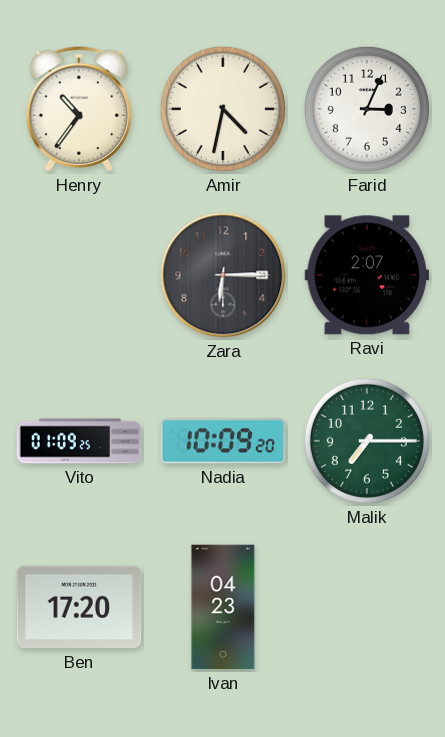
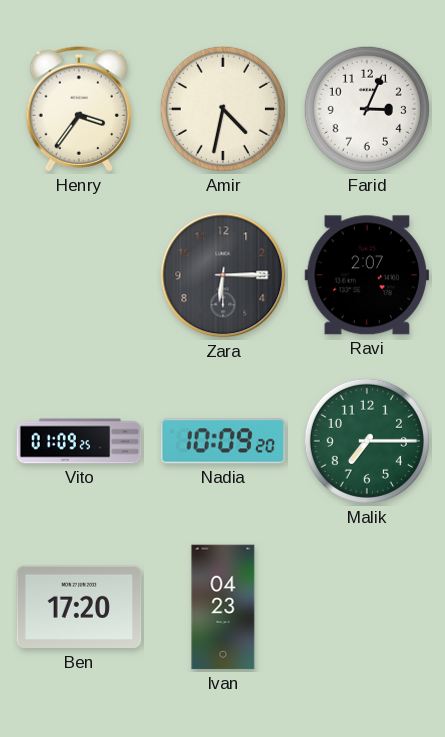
Henry: 10:36 -> 3:36
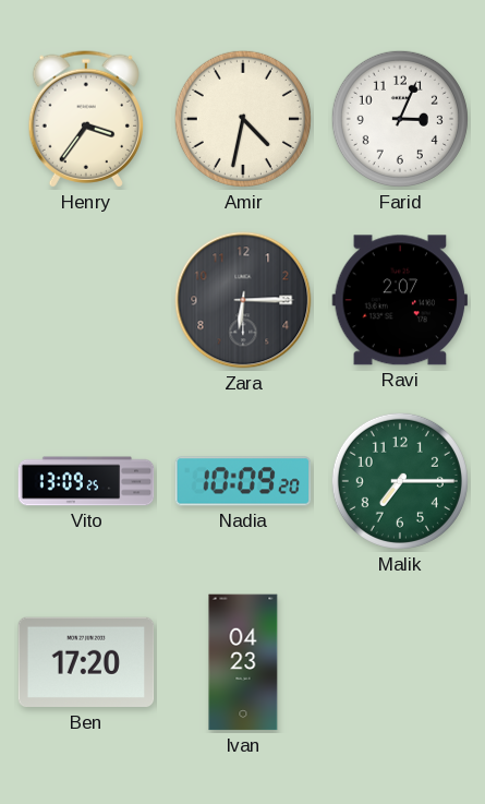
Vito: 01:09 -> 13:09
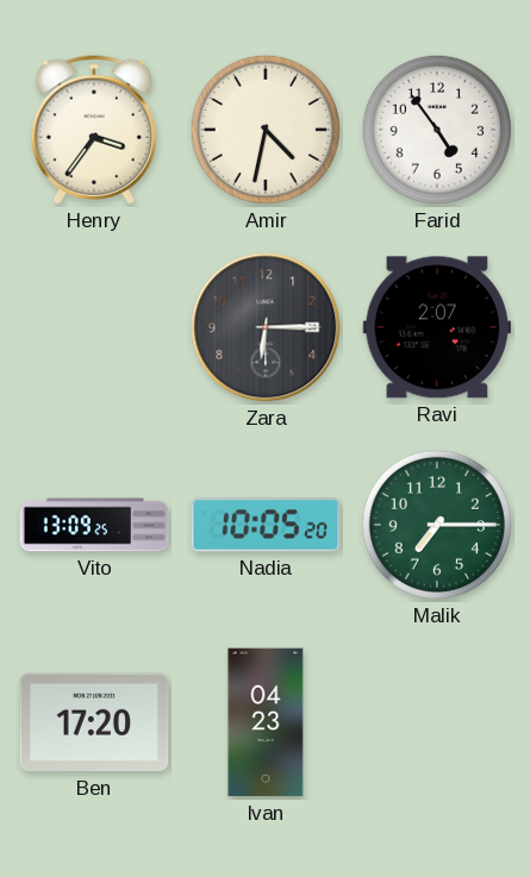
Farid: 3:04 -> 4:54
Nadia: 10:09 -> 10:05
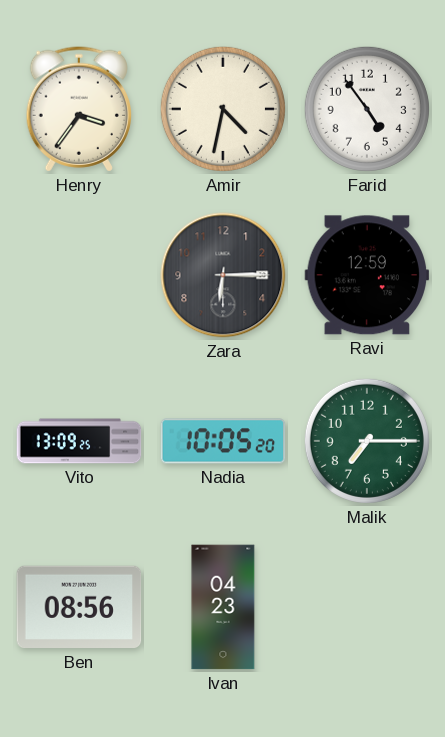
Ravi: 2:07 -> 12:59
Ben: 17:20 -> 08:56
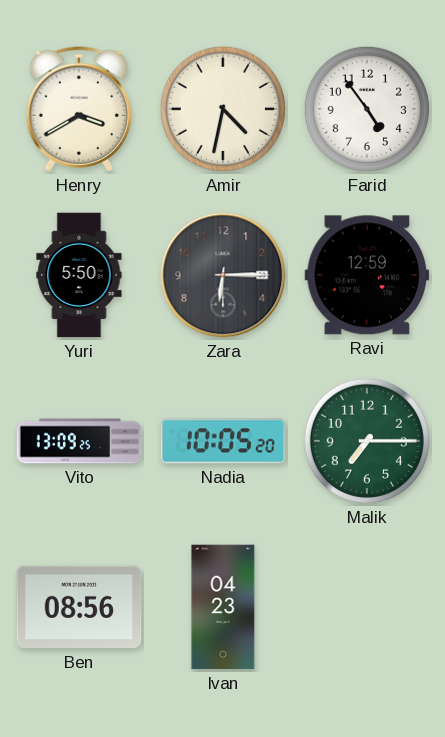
Henry: 3:36 -> 3:40
Yuri: none -> 5:50
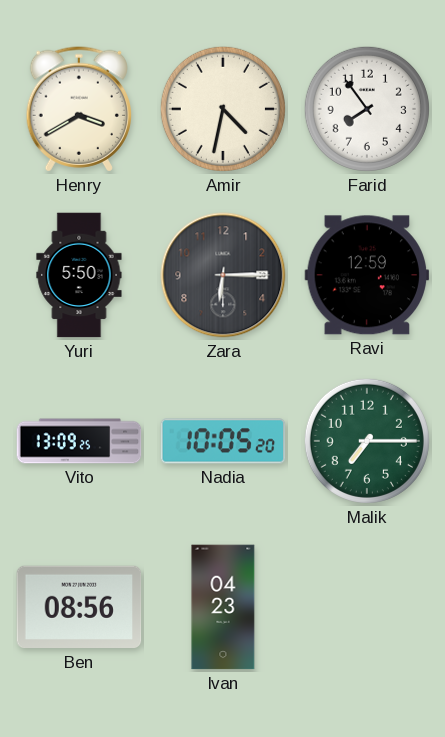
Farid: 4:54 -> 7:54
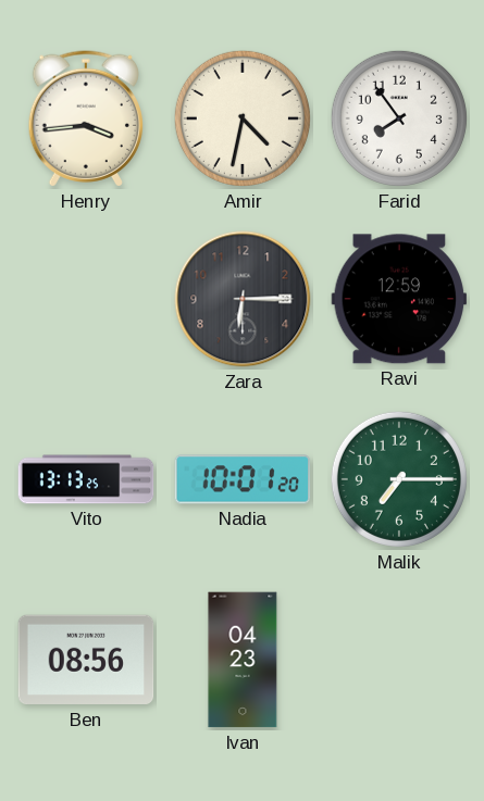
Henry: 3:40 -> 3:44
Yuri: 5:50 -> none
Vito: 13:09 -> 13:13
Nadia: 10:05 -> 10:01
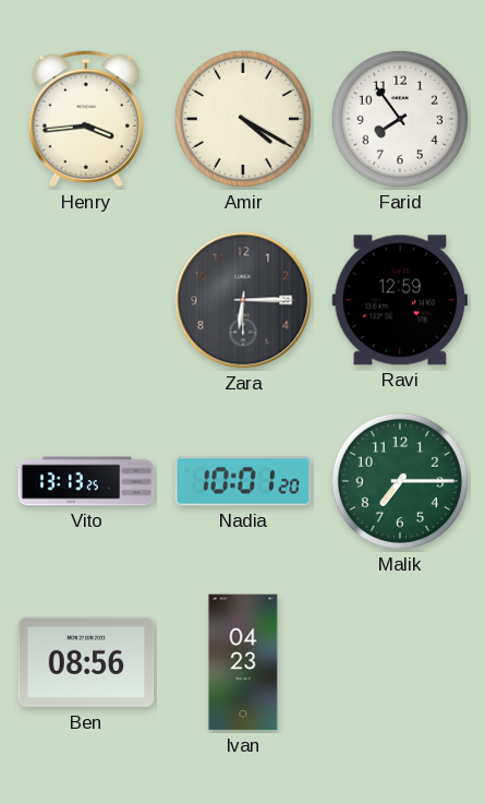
Amir: 4:32 -> 4:20
